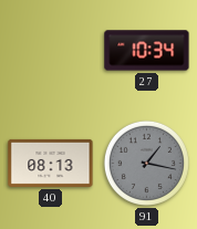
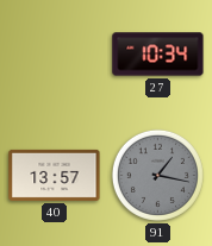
40: 08:13 -> 13:57
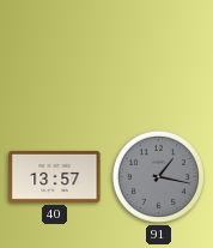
27: 10:34 -> none
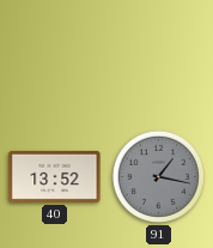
40: 13:57 -> 13:52
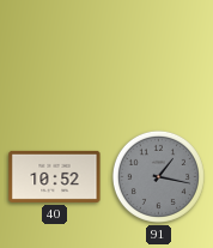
40: 13:52 -> 10:52
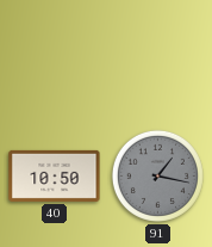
40: 10:52 -> 10:50
